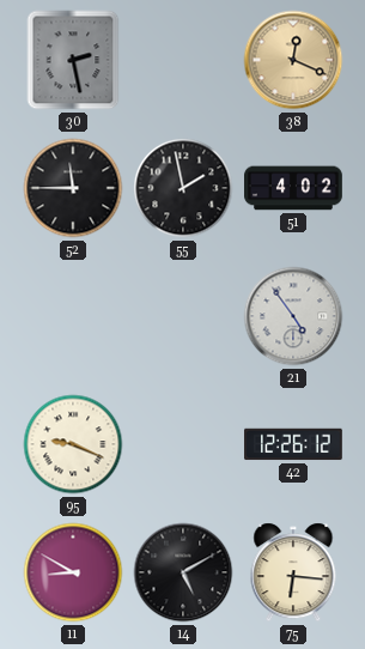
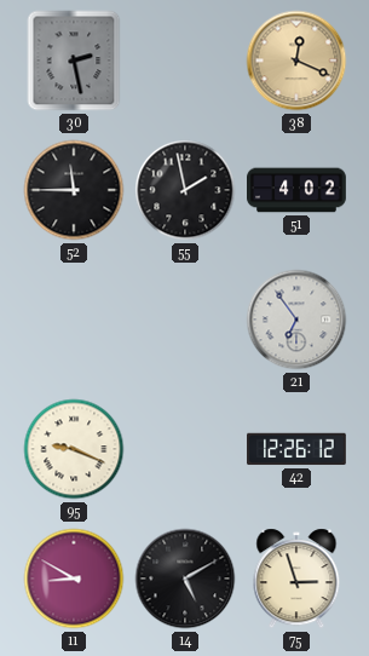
21: 4:54 -> 6:54
75: 6:16 -> 2:57
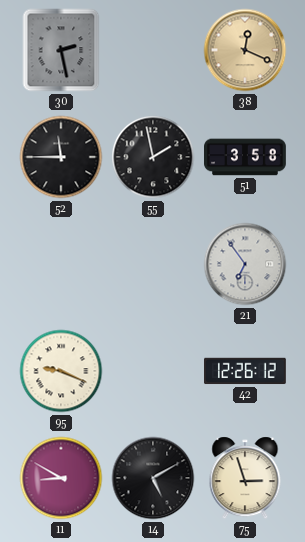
51: 4:02 -> 3:58
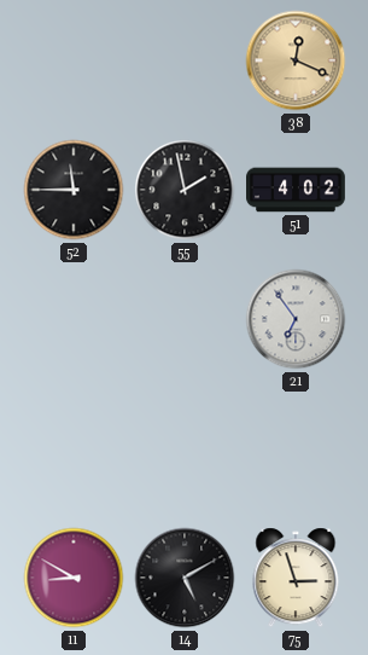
30: 2:28 -> none
51: 3:58 -> 4:02
95: 9:19 -> none
42: 12:26 -> none
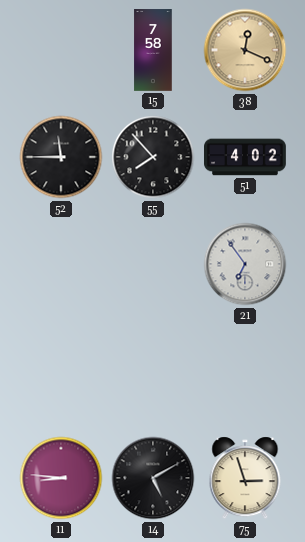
15: none -> 7:58
55: 1:58 -> 7:53
11: 8:50 -> 8:46
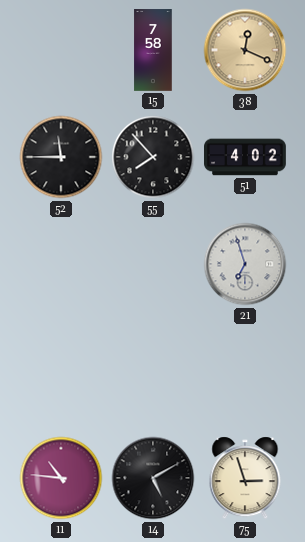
21: 6:54 -> 6:57
11: 8:46 -> 10:46
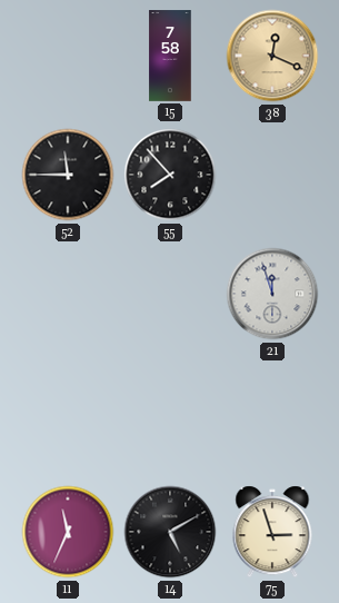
51: 4:02 -> none
21: 6:57 -> 11:57
11: 10:46 -> 11:34
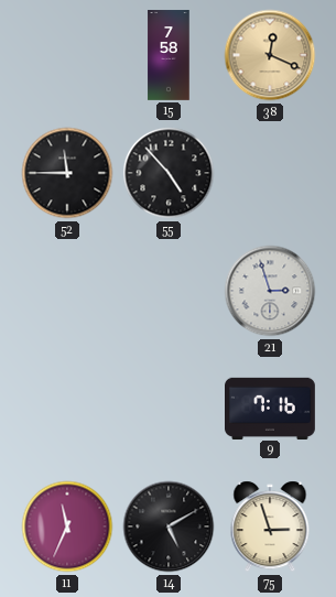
55: 7:53 -> 4:53
21: 11:57 -> 2:57
9: none -> 7:16
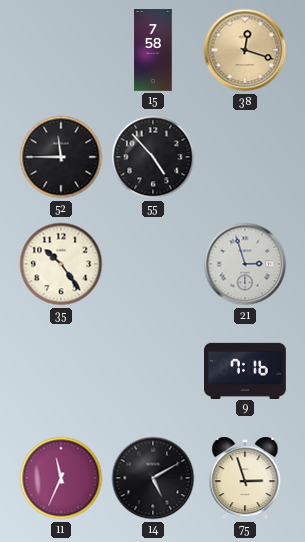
38: 12:19 -> 12:18
35: none -> 10:24
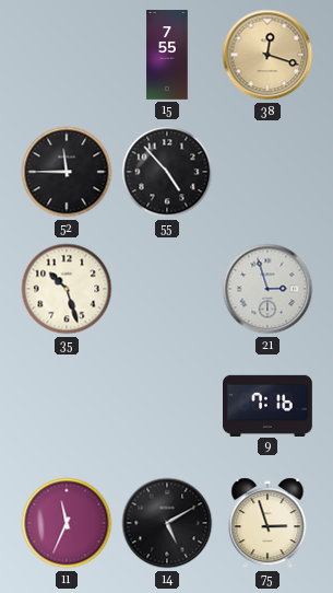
15: 7:58 -> 7:55
35: 10:24 -> 10:27
